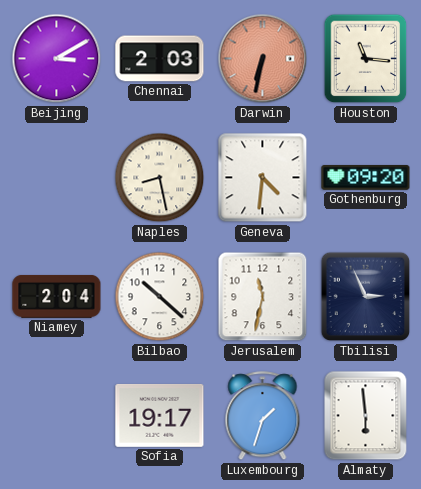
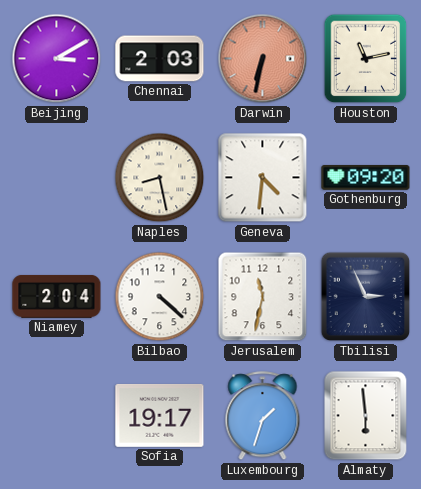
Houston: 11:16 -> 11:13
Bilbao: 10:22 -> 4:22
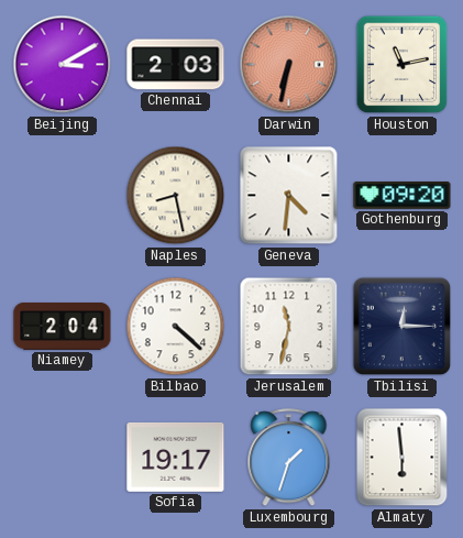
Tbilisi: 2:56 -> 12:15
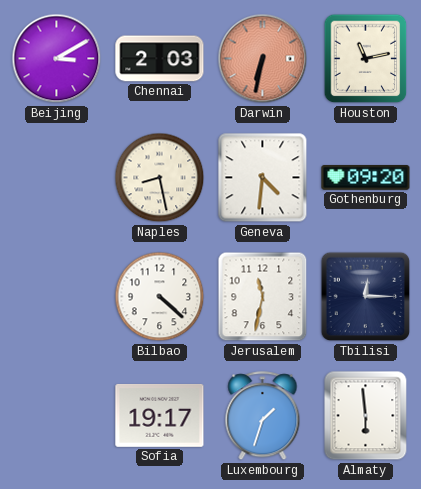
Niamey: 2:04 -> none
